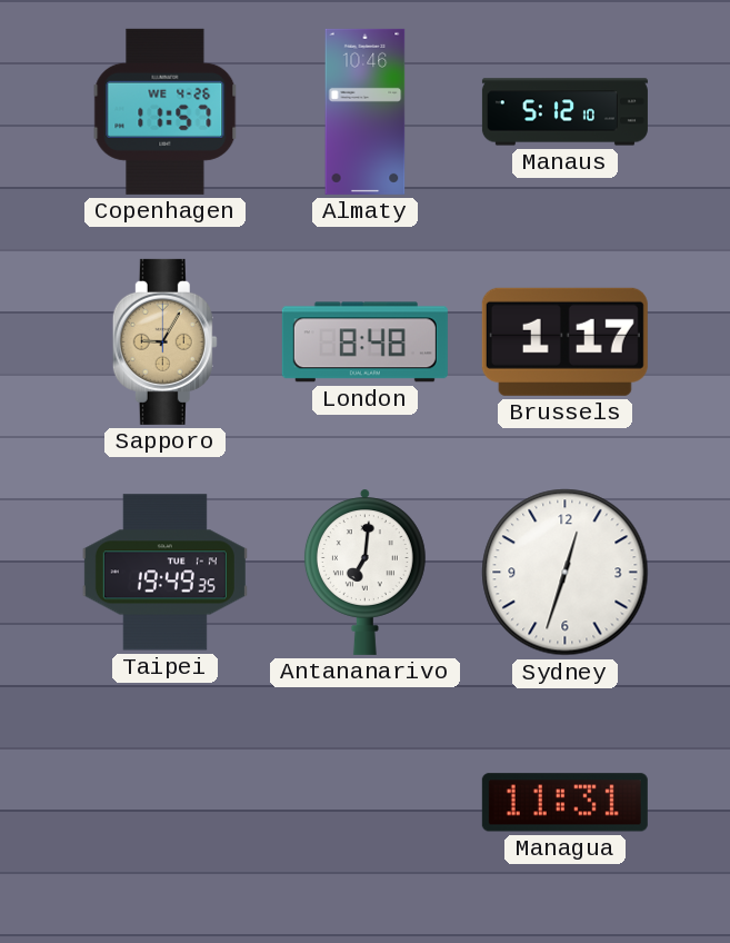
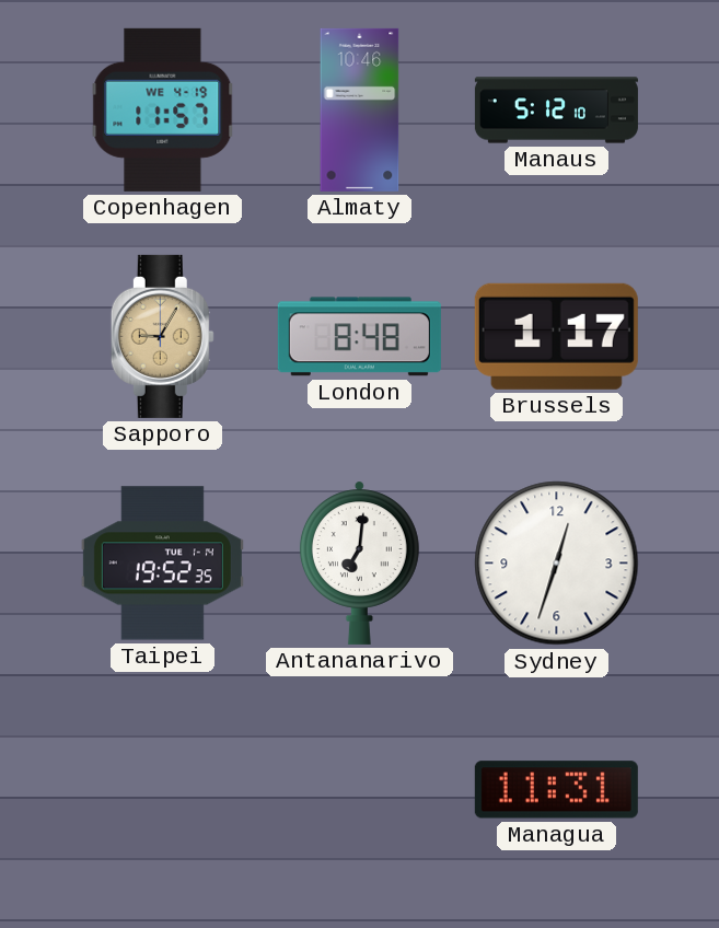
Copenhagen date: WE 4-26 -> WE 4-19
Taipei: 19:49 -> 19:52
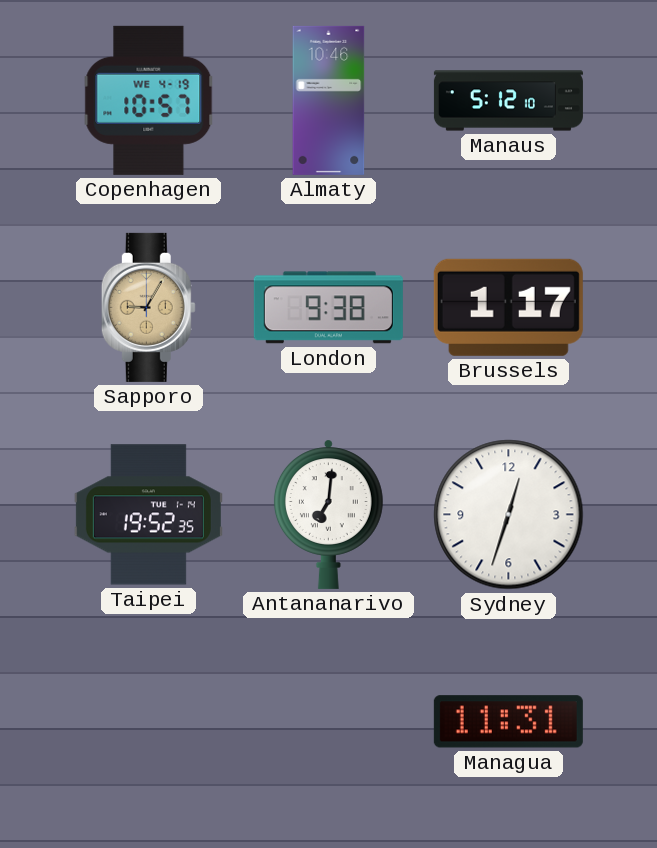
Copenhagen: 11:57 -> 10:57
London: 8:48 -> 9:38
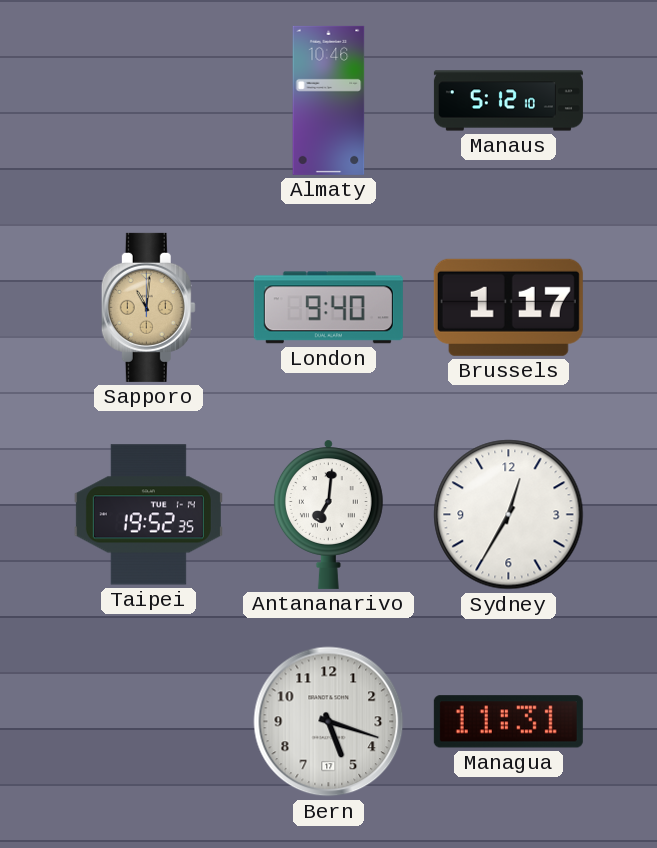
Copenhagen: 10:57 -> none
Sapporo: 9:05 -> 11:01
London: 9:38 -> 9:40
Sydney: 12:33 -> 12:35
Bern: none -> 5:18
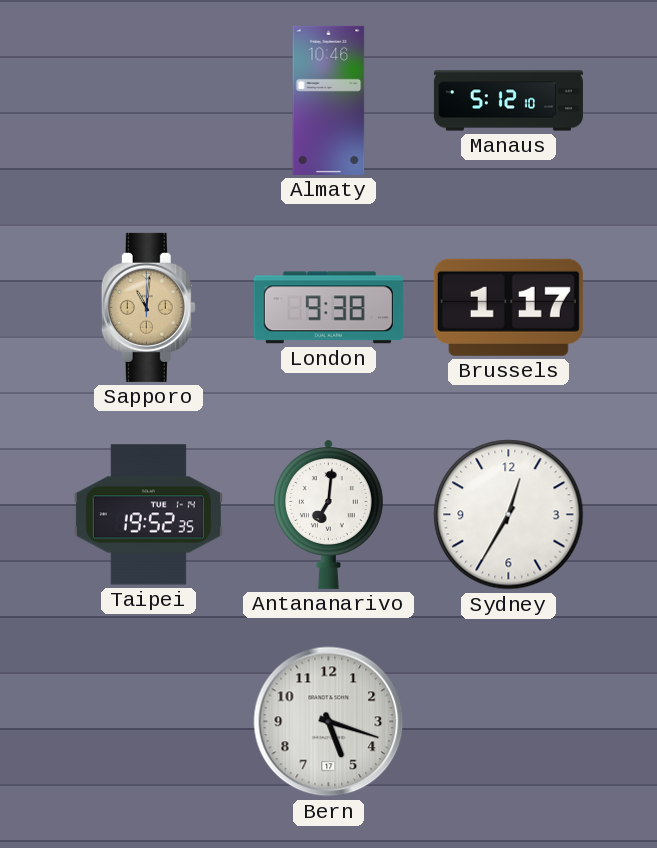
London: 9:40 -> 9:38
Managua: 11:31 -> none
